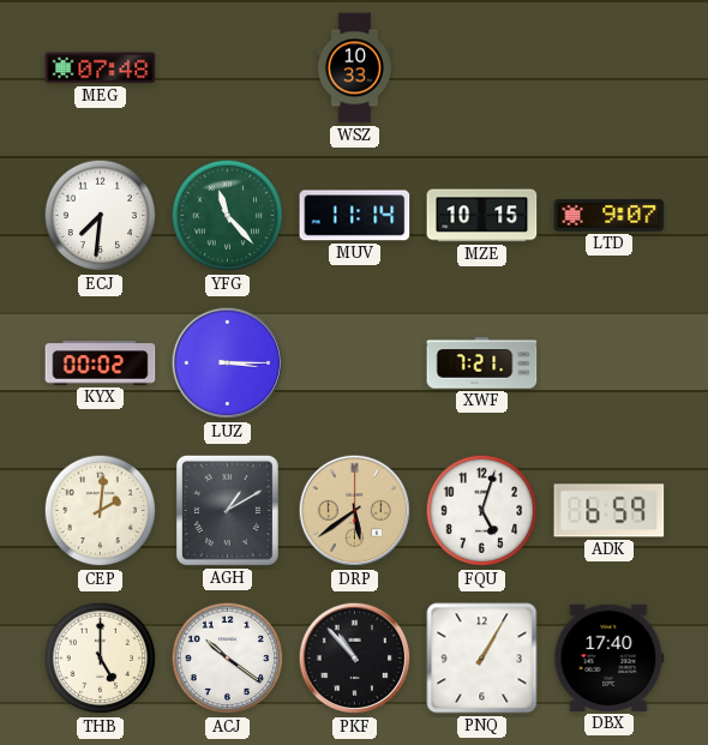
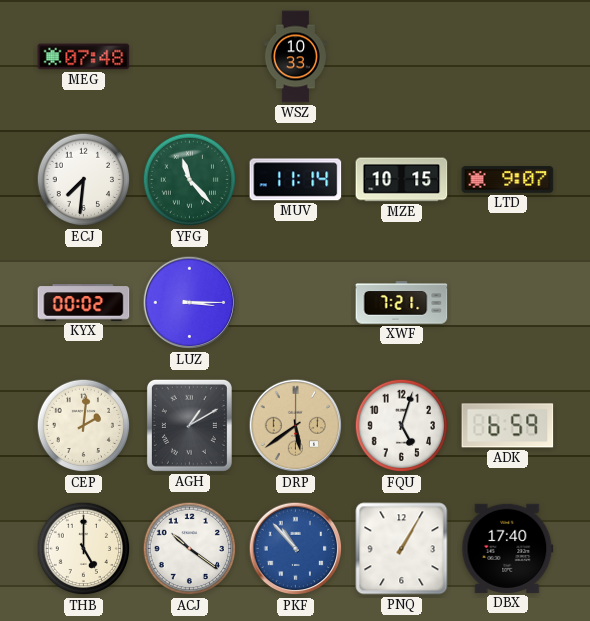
PKF dial: black -> blue
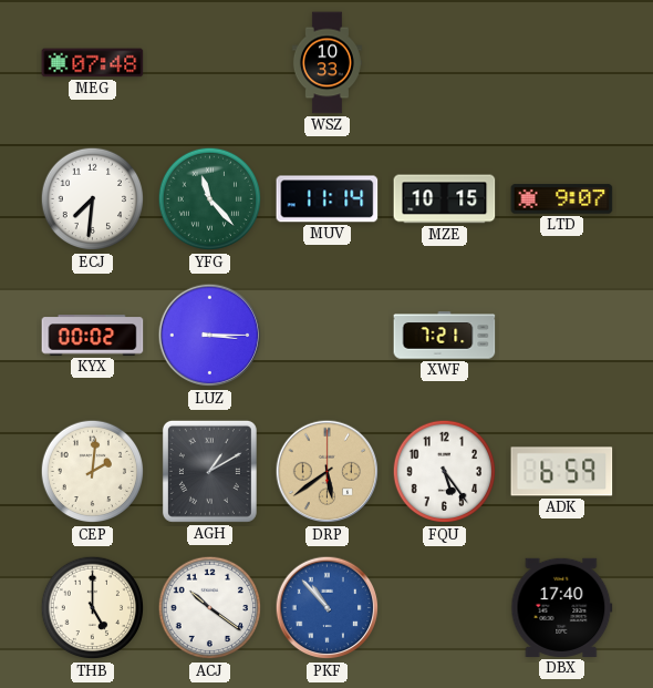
FQU: 5:03 -> 5:24
PNQ: 1:05 -> none
